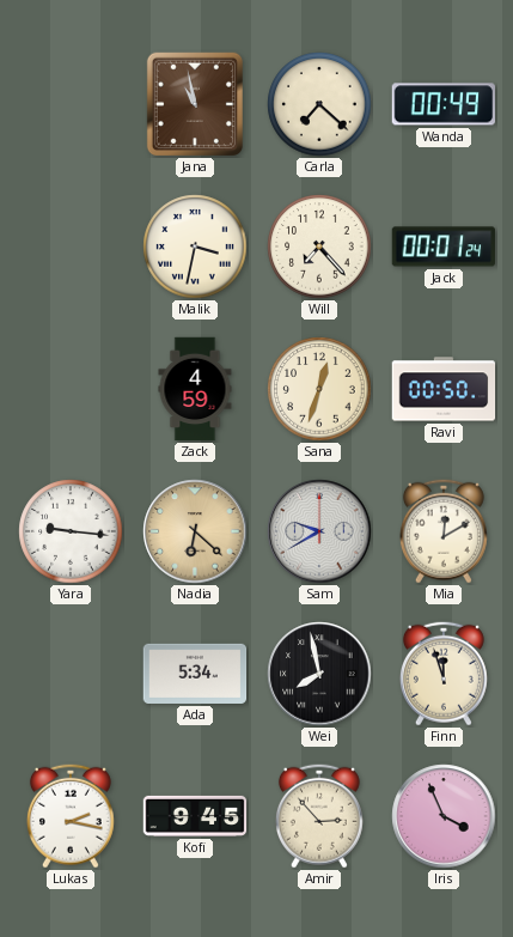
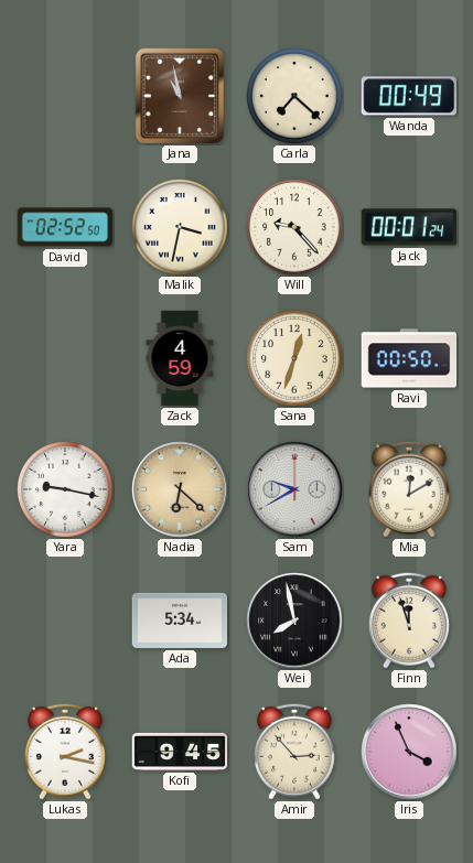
David: none -> 02:52
Will: 7:23 -> 9:23
Yara: 9:16 -> 9:17
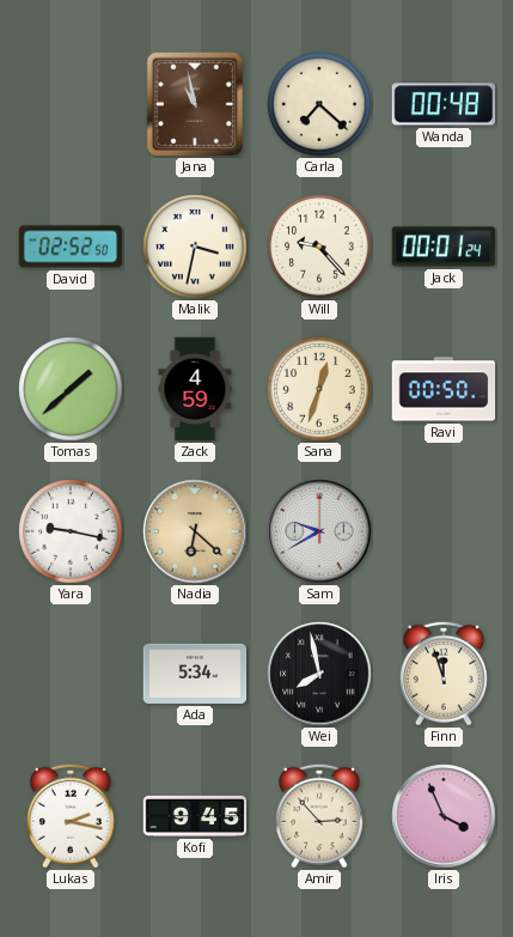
Wanda: 00:49 -> 00:48
Tomas: none -> 1:38
Mia: 12:10 -> none
